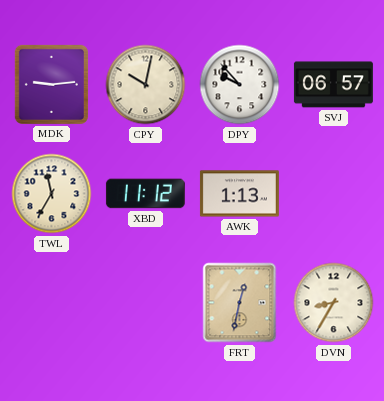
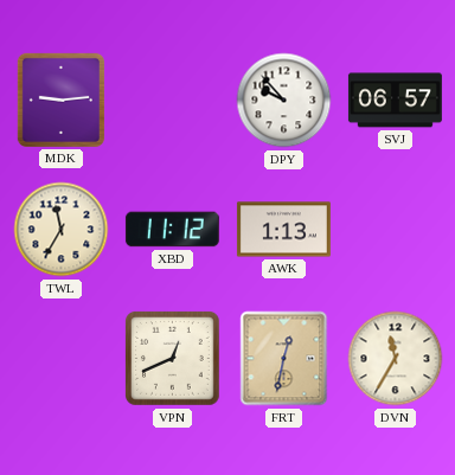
CPY: 10:02 -> none
VPN: none -> 12:41
DVN: 8:35 -> 11:35
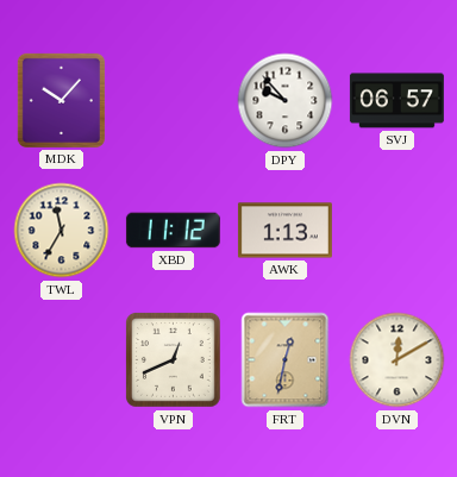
MDK: 9:14 -> 10:07
DVN: 11:35 -> 12:10
